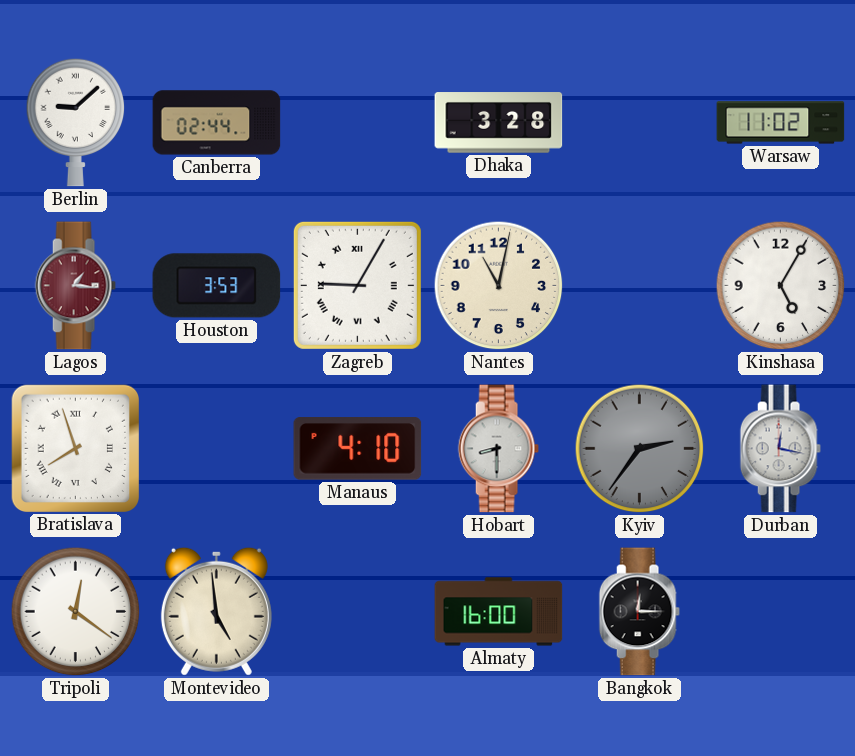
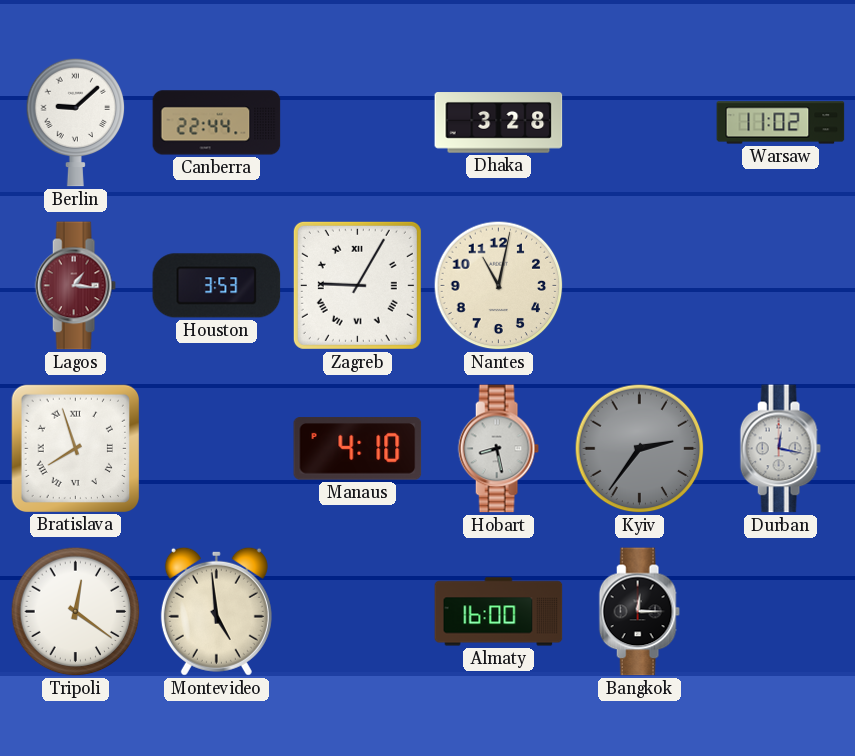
Canberra: 02:44 -> 22:44
Kinshasa: 5:05 -> none
Hobart: 8:30 -> 8:28
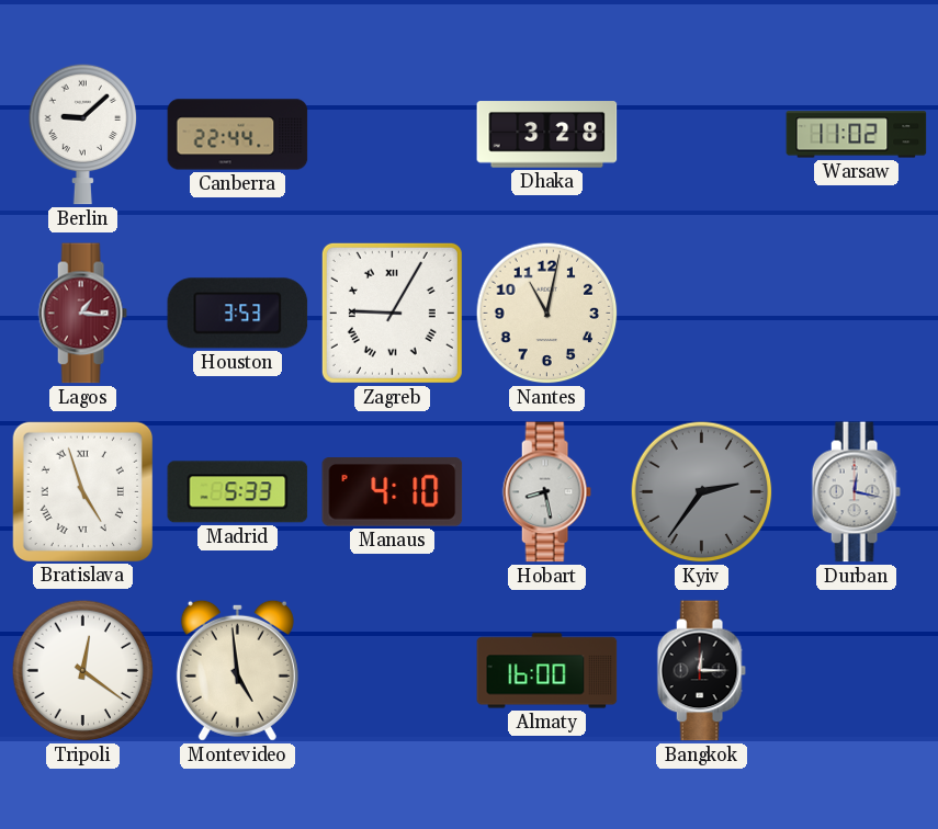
Bratislava: 7:57 -> 4:57
Madrid: none -> 5:33
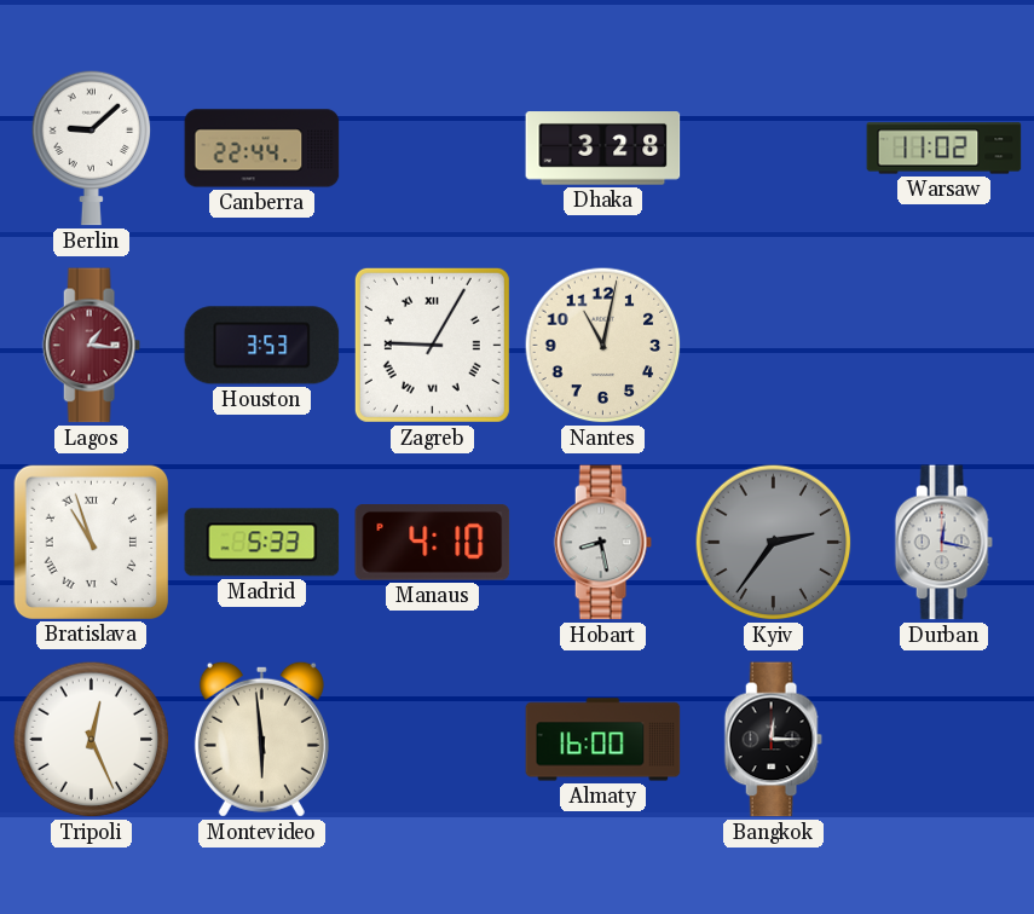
Bratislava: 4:57 -> 10:57
Tripoli: 12:21 -> 12:26
Montevideo: 4:59 -> 5:59
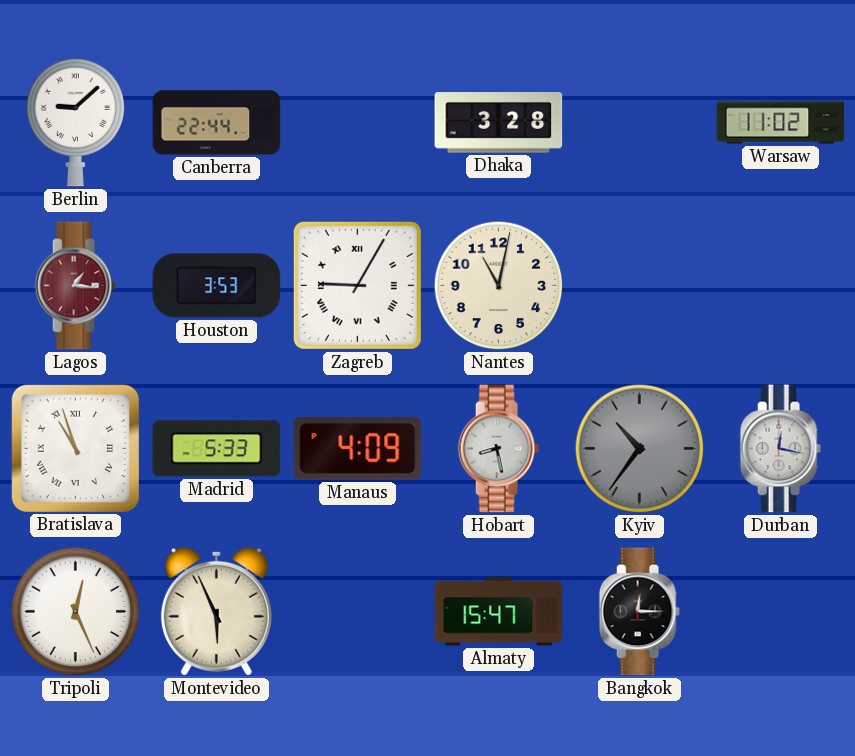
Manaus: 4:10 -> 4:09
Kyiv: 2:36 -> 10:36
Montevideo: 5:59 -> 5:56
Almaty: 16:00 -> 15:47
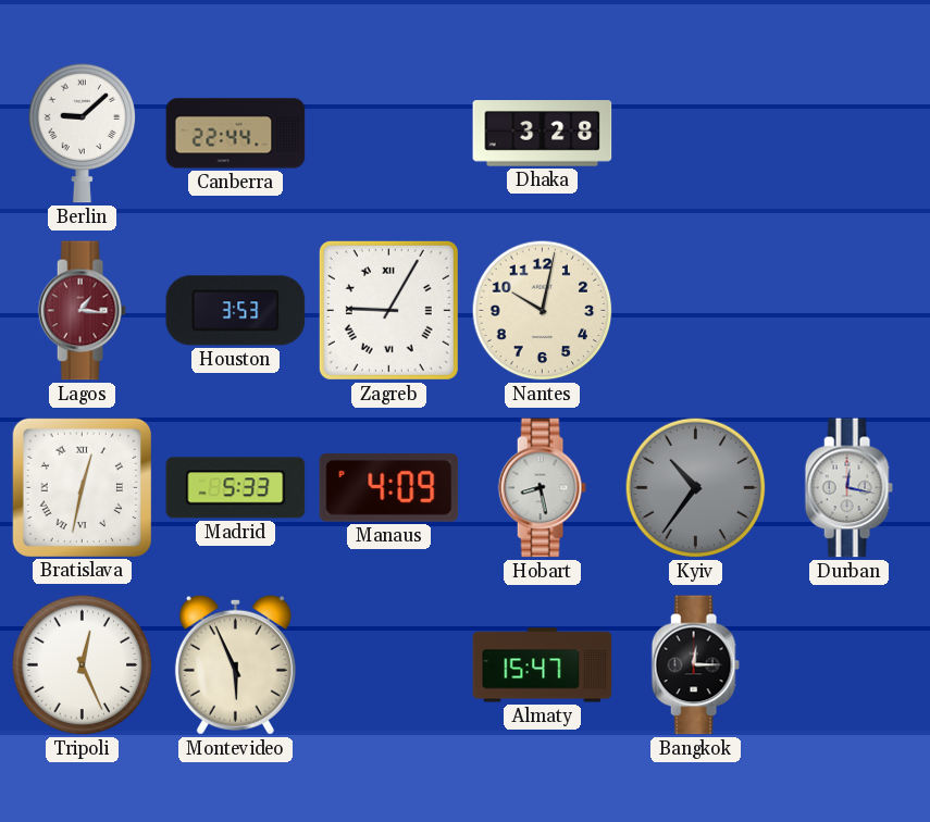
Warsaw: 11:02 -> none
Nantes: 11:02 -> 10:02
Bratislava: 10:57 -> 12:32
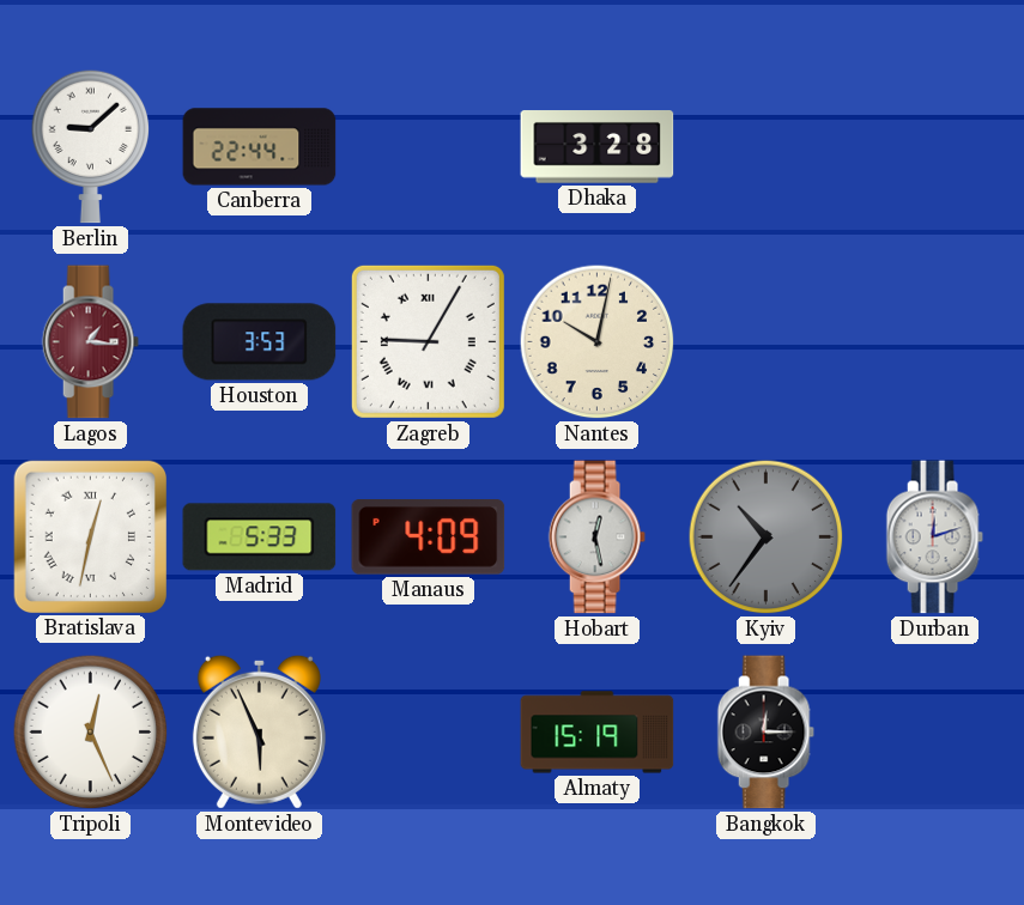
Hobart: 8:28 -> 12:28
Durban: 12:17 -> 12:12
Almaty: 15:47 -> 15:19
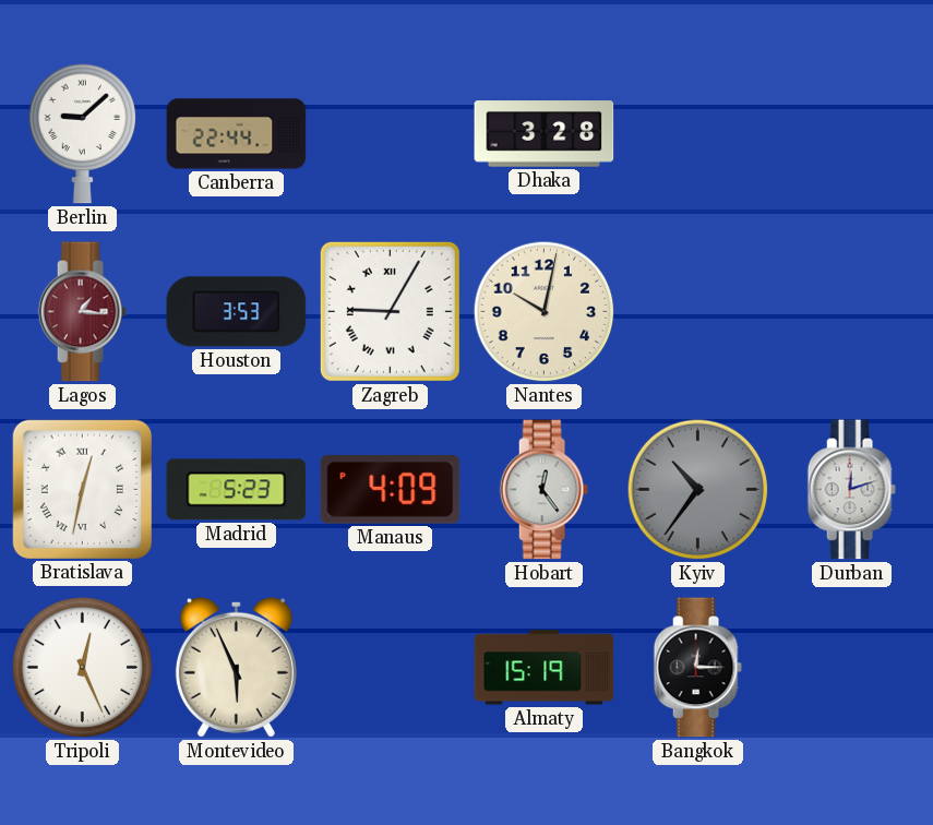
Madrid: 5:33 -> 5:23
Hobart: 12:28 -> 12:24
